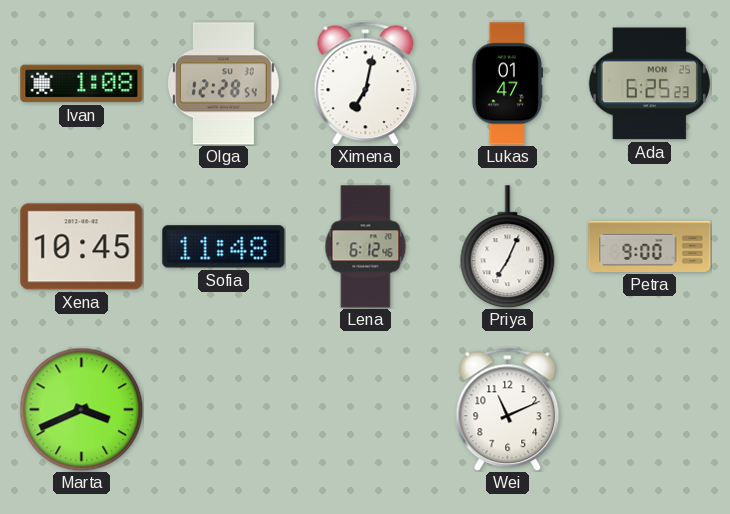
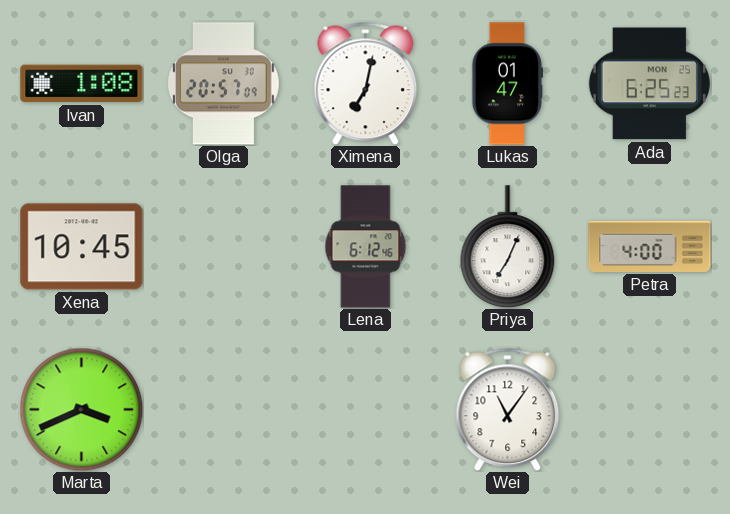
Olga: 12:28 -> 20:57
Sofia: 11:48 -> none
Petra: 9:00 -> 4:00
Wei: 11:11 -> 11:06
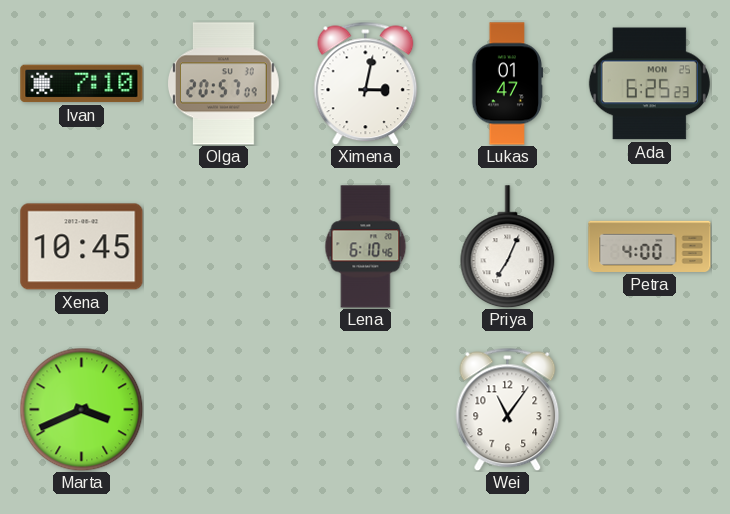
Ivan: 1:08 -> 7:10
Ximena: 7:02 -> 3:02
Lena: 6:12 -> 6:10
